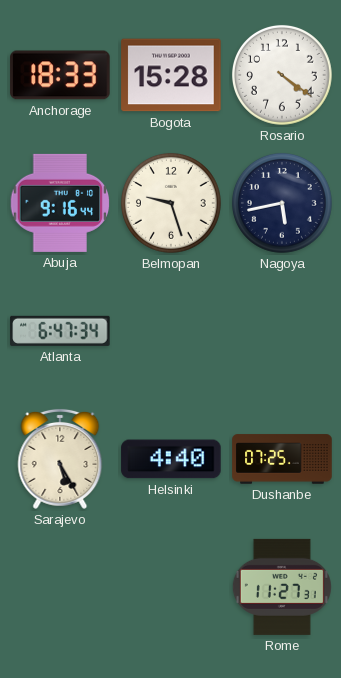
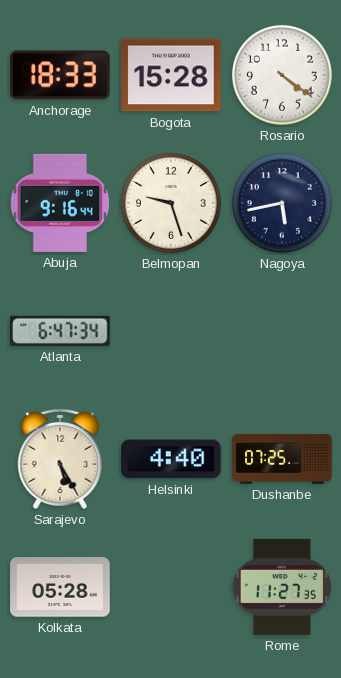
Kolkata: none -> 05:28
Rome: 11:27:31 -> 11:27:35
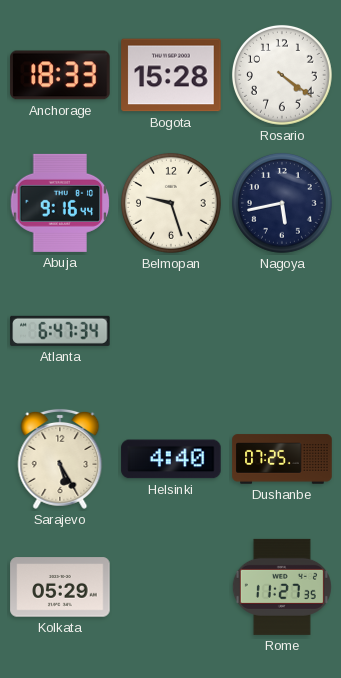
Kolkata: 05:28 -> 05:29
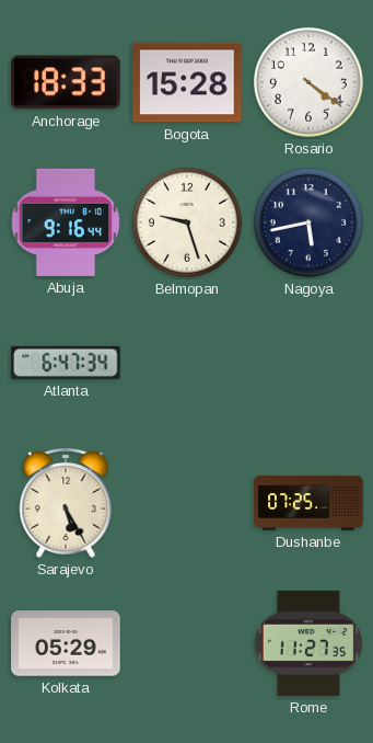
Helsinki: 4:40 -> none
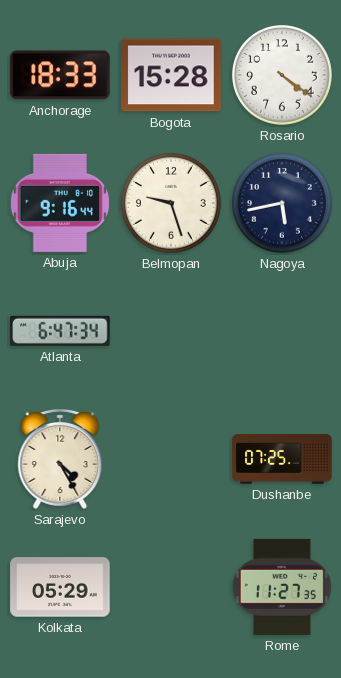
Sarajevo: 5:25 -> 4:25
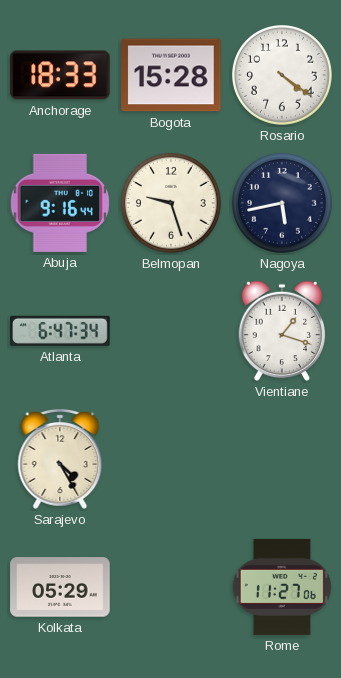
Vientiane: none -> 1:18
Dushanbe: 07:25 -> none
Rome: 11:27:35 -> 11:27:06
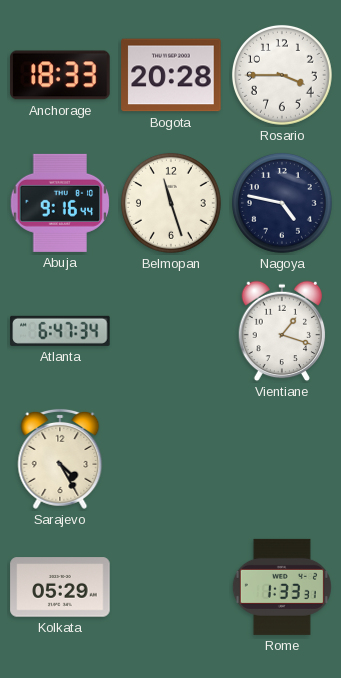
Bogota: 15:28 -> 20:28
Rosario: 4:21 -> 3:45
Belmopan: 9:27 -> 11:27
Nagoya: 5:43 -> 4:47
Rome: 11:27 -> 1:33
